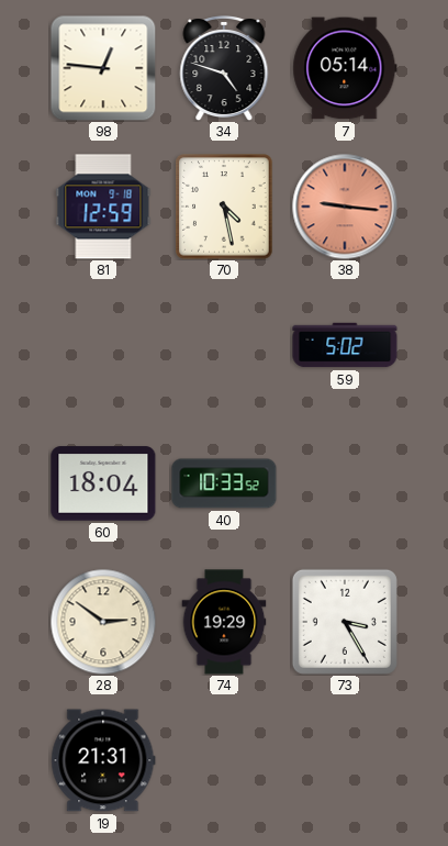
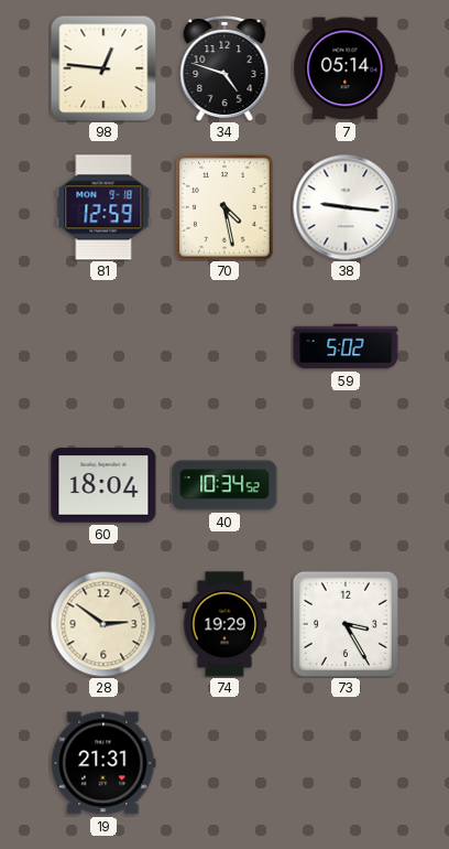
38 dial: salmon -> white
40: 10:33 -> 10:34
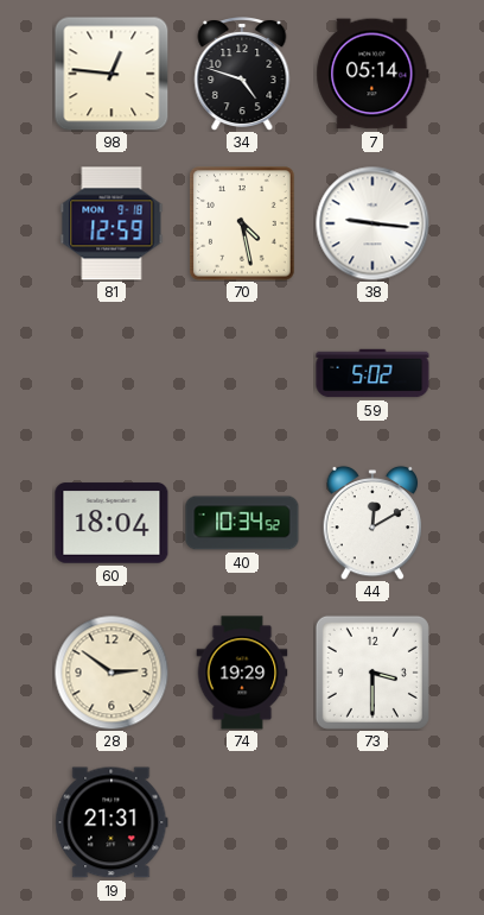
44: none -> 12:10
73: 3:25 -> 3:30
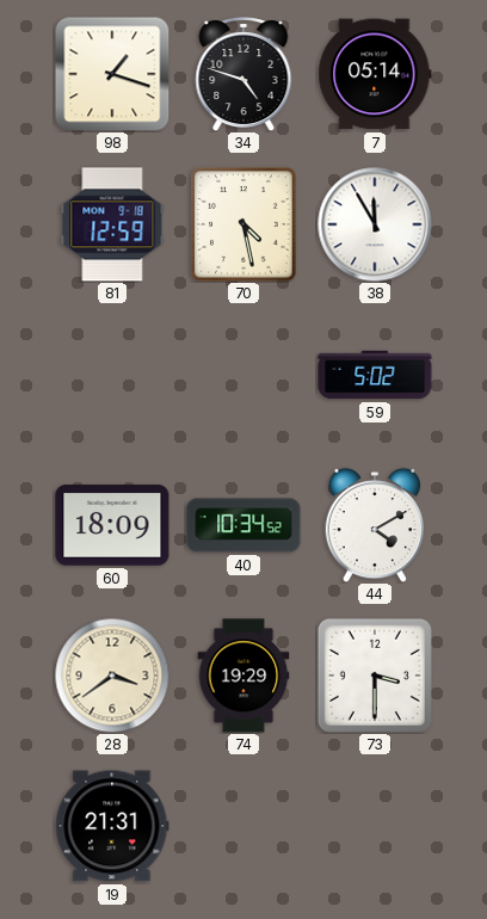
98: 12:46 -> 1:18
38: 9:16 -> 11:55
60: 18:04 -> 18:09
44: 12:10 -> 4:10
28: 2:51 -> 3:39
